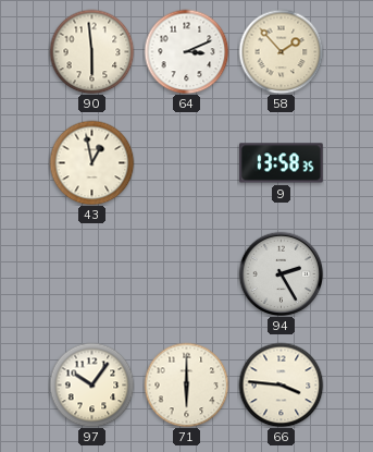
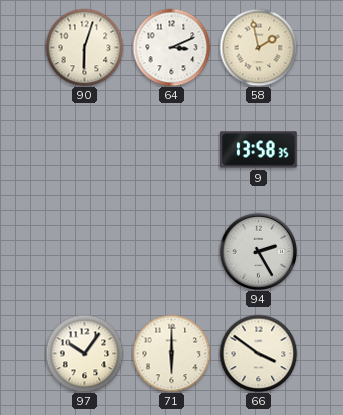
90: 5:59 -> 6:03
58: 1:53 -> 1:58
43: 12:58 -> none
66: 3:46 -> 3:51
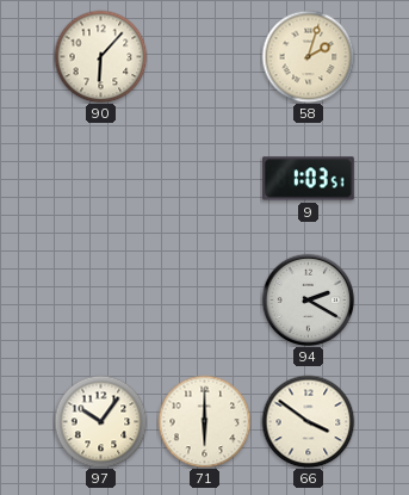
90: 6:03 -> 6:07
64: 3:11 -> none
58: 1:58 -> 2:03
9: 13:58 -> 1:03
94: 2:25 -> 2:20
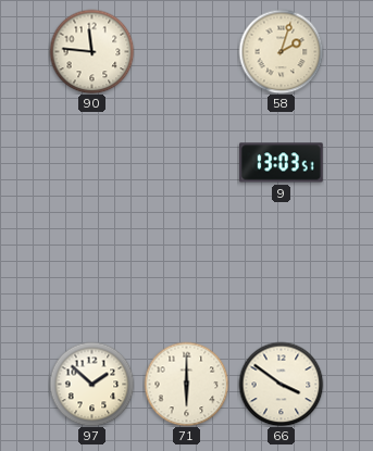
90: 6:07 -> 11:46
9: 1:03 -> 13:03
94: 2:20 -> none
97: 10:06 -> 1:52
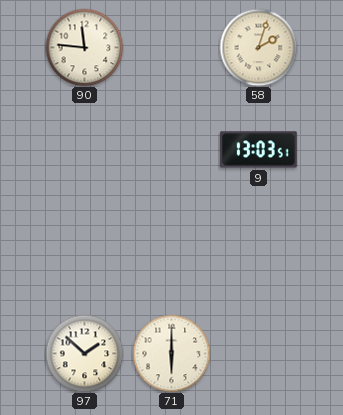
66: 3:51 -> none
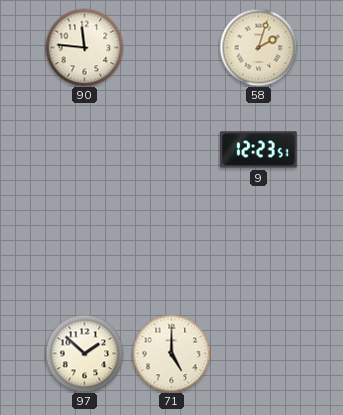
9: 13:03 -> 12:23
71: 6:00 -> 5:00
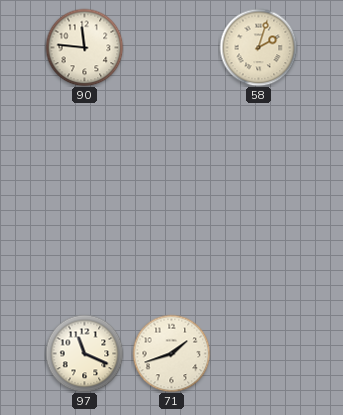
9: 12:23 -> none
97: 1:52 -> 11:19
71: 5:00 -> 1:42
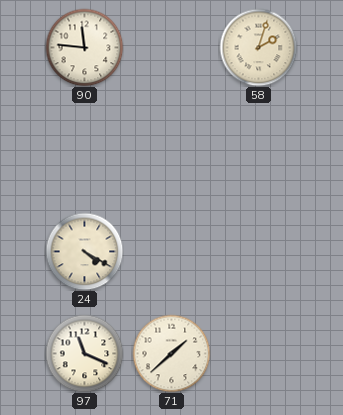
24: none -> 4:20
71: 1:42 -> 1:38
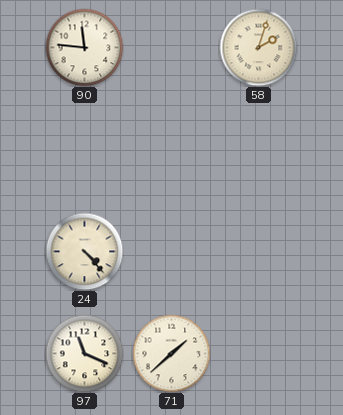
24: 4:20 -> 4:23
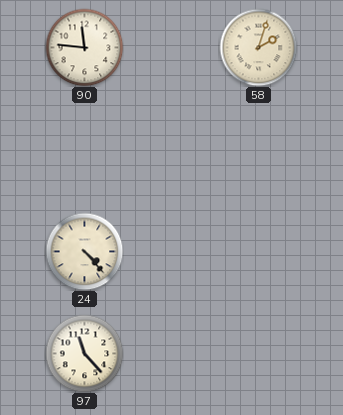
97: 11:19 -> 11:23
71: 1:38 -> none
